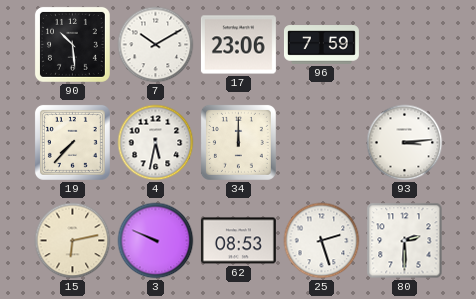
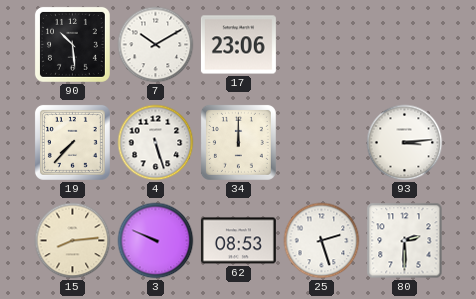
96: 7:59 -> none
4: 5:32 -> 5:27
15: 6:13 -> 8:14
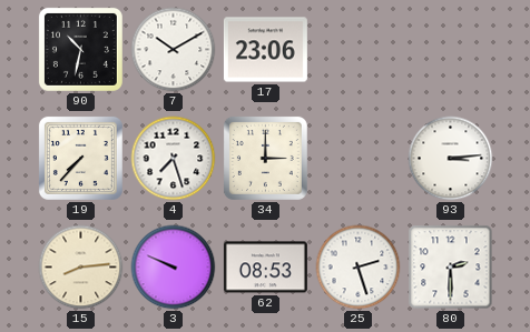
90: 10:29 -> 10:32
4: 5:27 -> 7:27
34: 12:00 -> 3:00
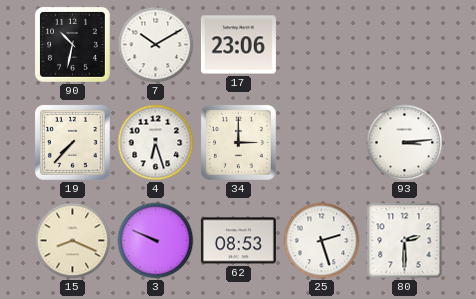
4: 7:27 -> 6:27
15: 8:14 -> 8:19
